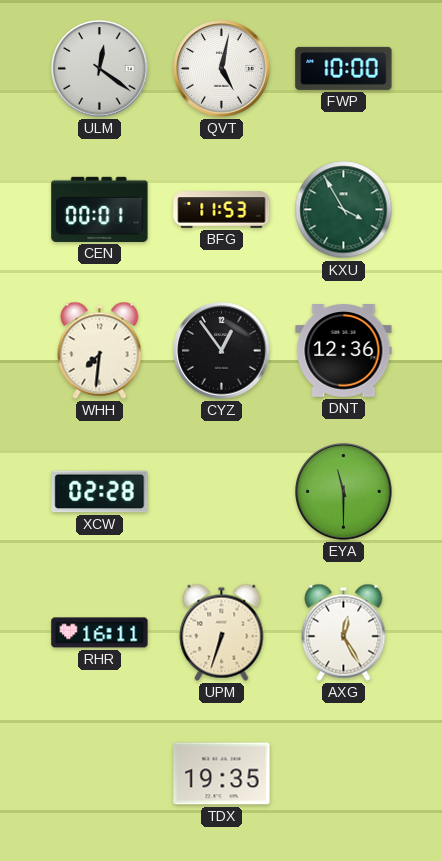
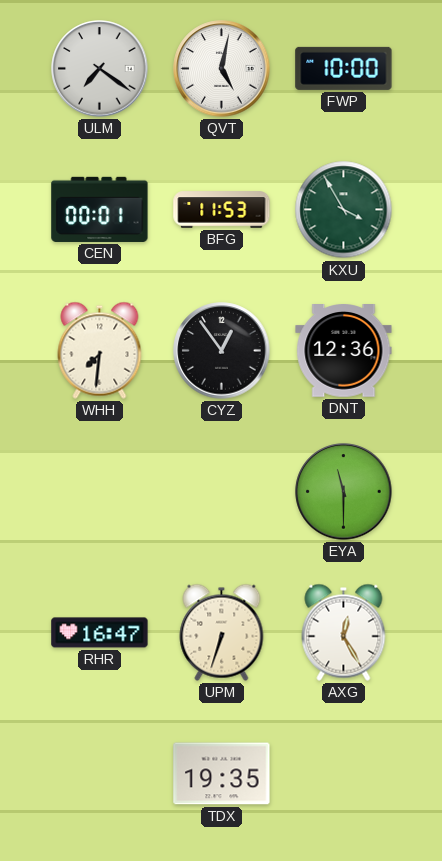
ULM: 12:21 -> 7:21
XCW: 02:28 -> none
RHR: 16:11 -> 16:47
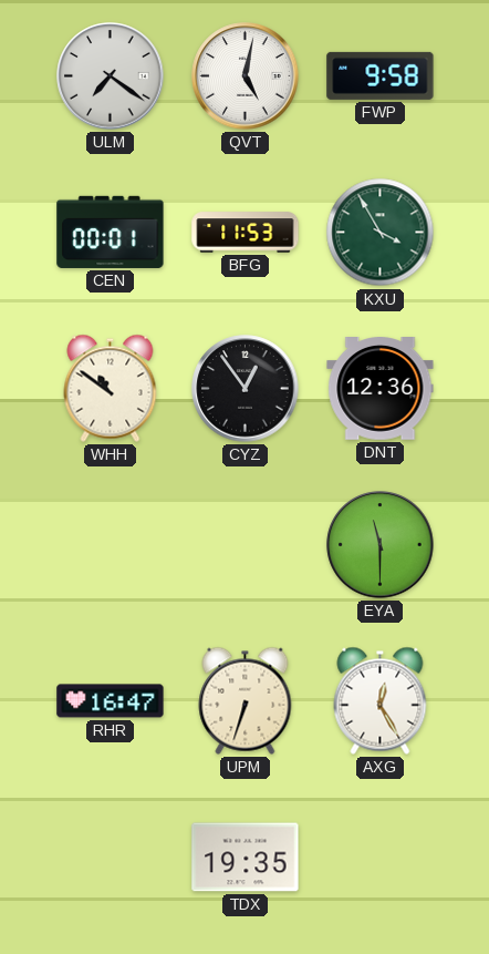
FWP: 10:00 -> 9:58
WHH: 7:31 -> 10:51
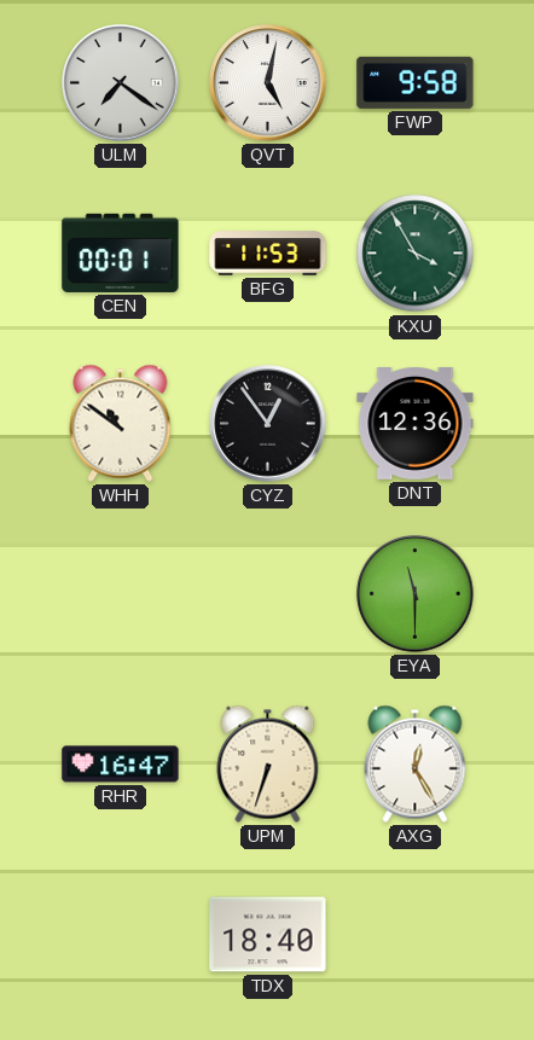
TDX: 19:35 -> 18:40
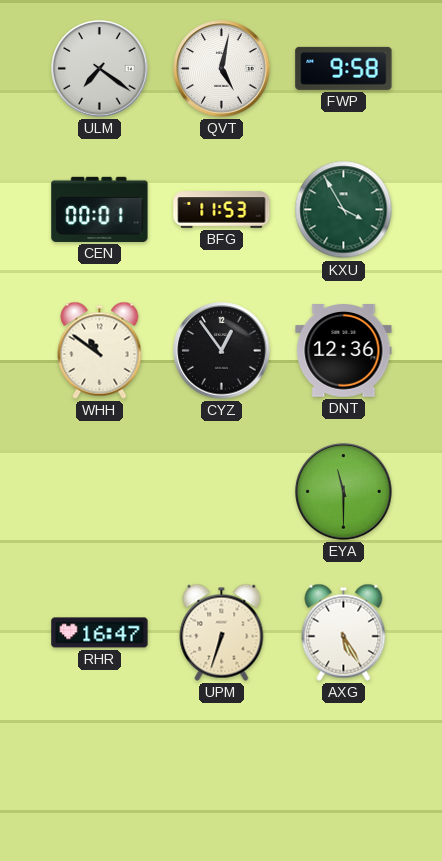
AXG: 12:25 -> 5:25
TDX: 18:40 -> none
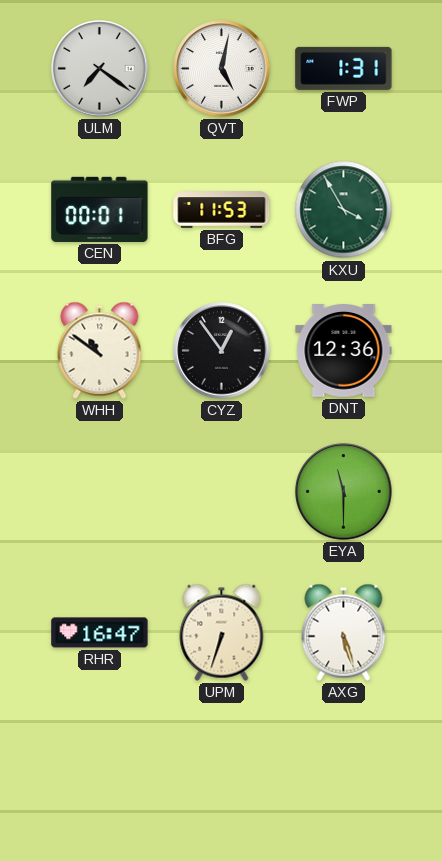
FWP: 9:58 -> 1:31
AXG: 5:25 -> 5:27
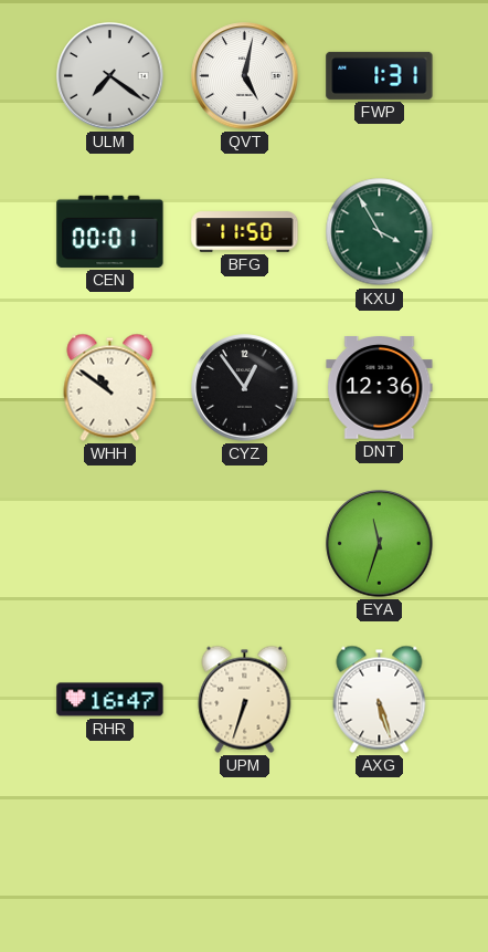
BFG: 11:53 -> 11:50
EYA: 11:30 -> 11:33
